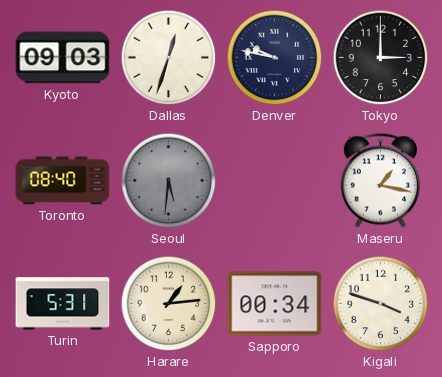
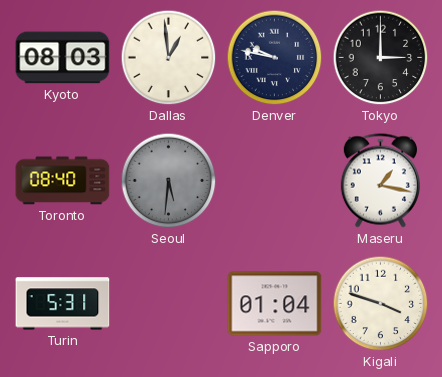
Kyoto: 09:03 -> 08:03
Dallas: 12:33 -> 12:59
Harare: 1:14 -> none
Sapporo: 00:34 -> 01:04
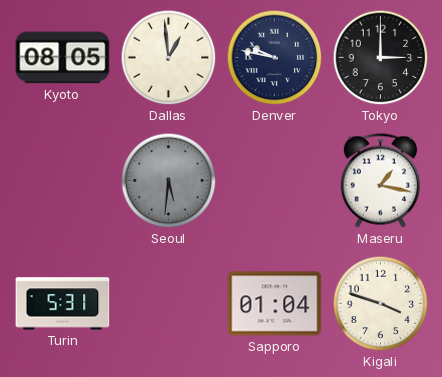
Kyoto: 08:03 -> 08:05
Toronto: 08:40 -> none
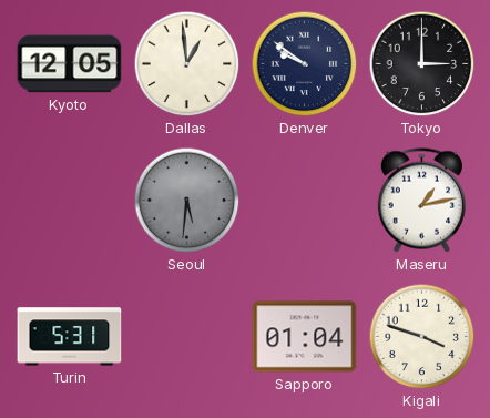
Kyoto: 08:05 -> 12:05
Denver: 9:47 -> 9:51
Maseru: 1:17 -> 1:13
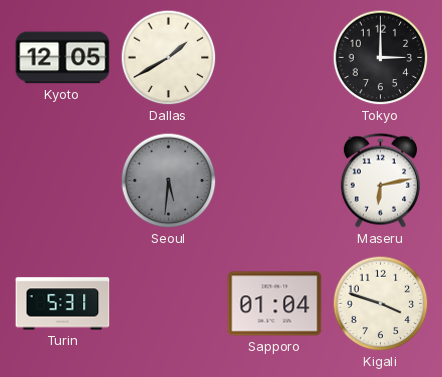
Dallas: 12:59 -> 1:40
Denver: 9:51 -> none
Maseru: 1:13 -> 6:13
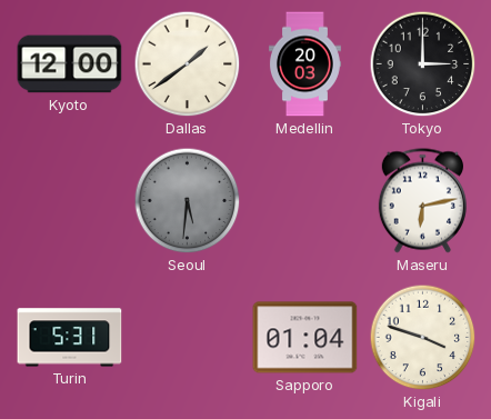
Kyoto: 12:05 -> 12:00
Dallas: 1:40 -> 1:39
Medellin: none -> 20:03
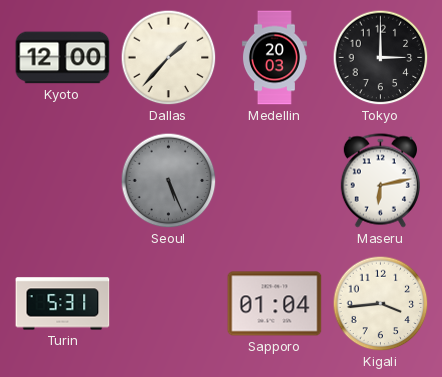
Dallas: 1:39 -> 1:37
Seoul: 5:31 -> 5:26
Kigali: 3:48 -> 3:44
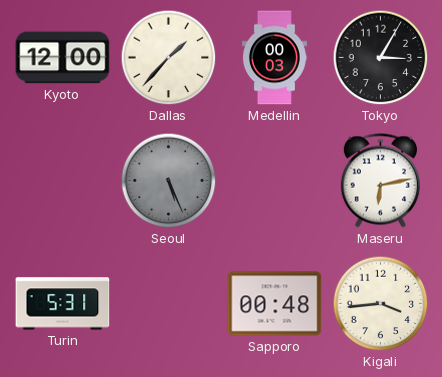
Medellin: 20:03 -> 00:03
Tokyo: 3:00 -> 3:05
Sapporo: 01:04 -> 00:48
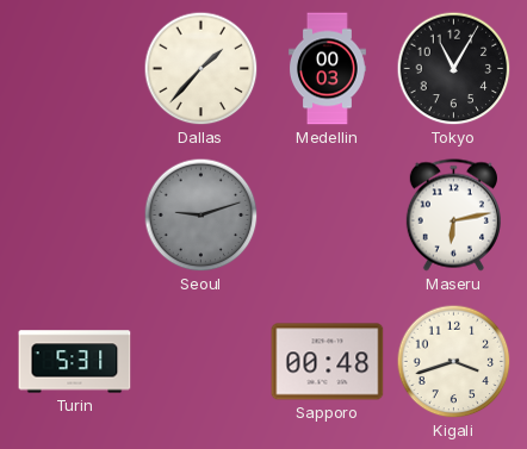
Kyoto: 12:00 -> none
Tokyo: 3:05 -> 11:05
Seoul: 5:26 -> 9:12
Kigali: 3:44 -> 3:42
